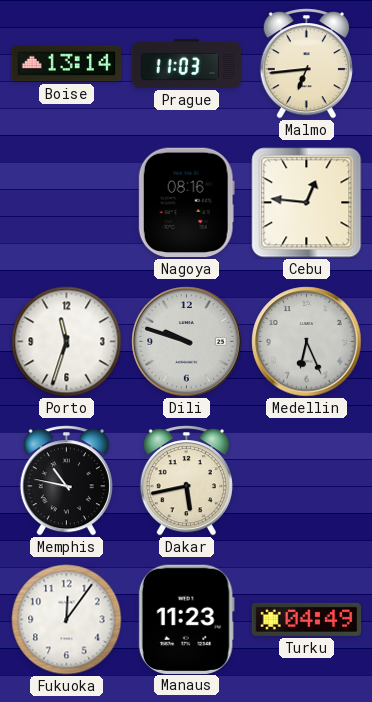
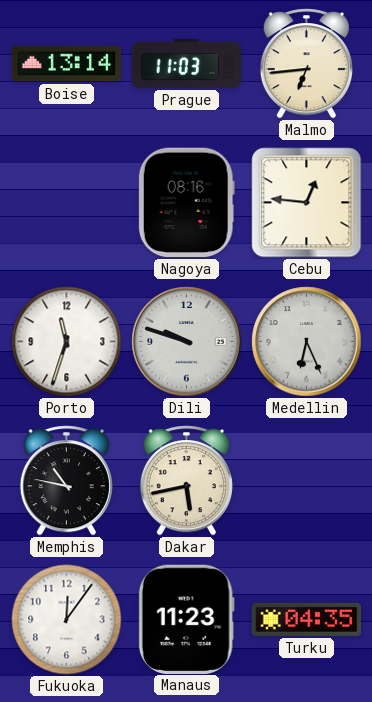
Turku: 04:49 -> 04:35
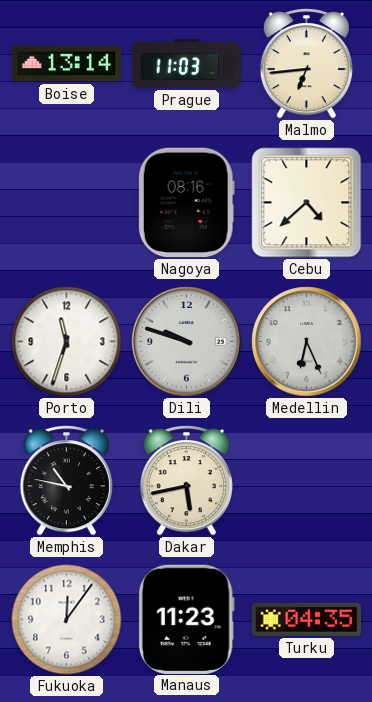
Cebu: 12:46 -> 4:38
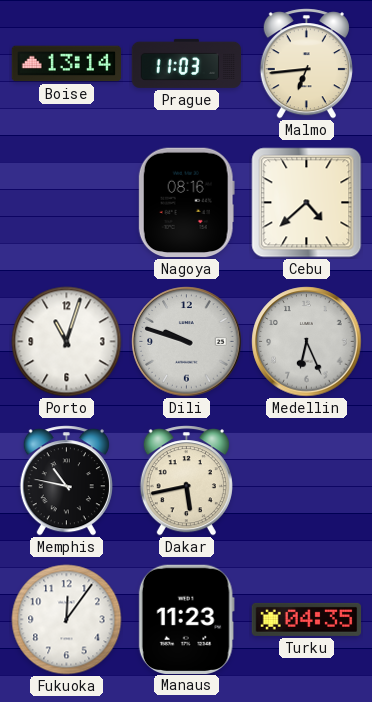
Porto: 11:33 -> 11:03
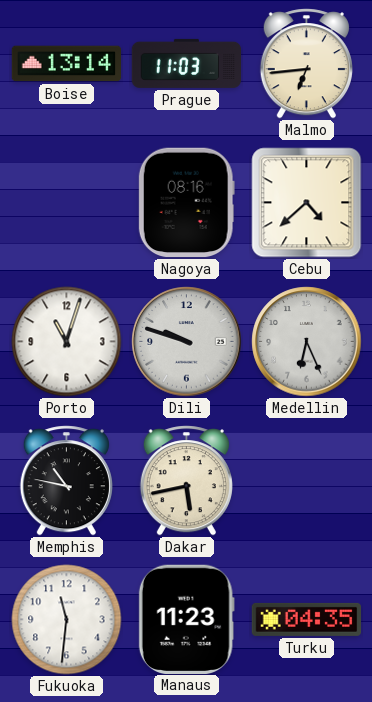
Fukuoka: 12:06 -> 11:31
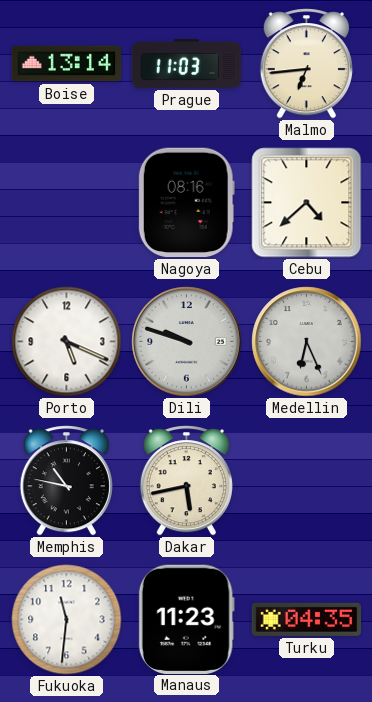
Porto: 11:03 -> 5:19
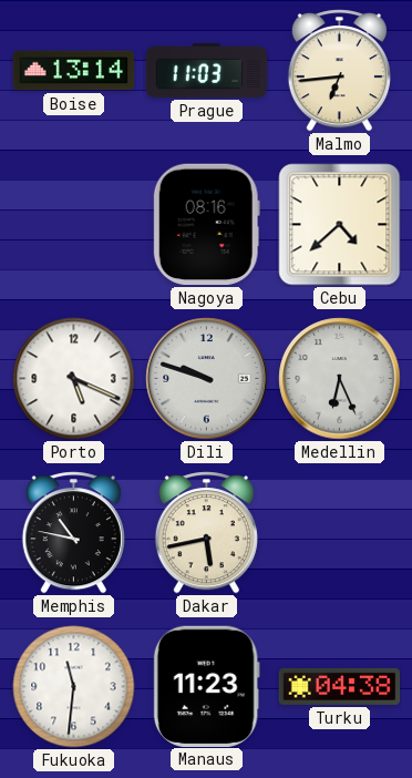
Turku: 04:35 -> 04:38
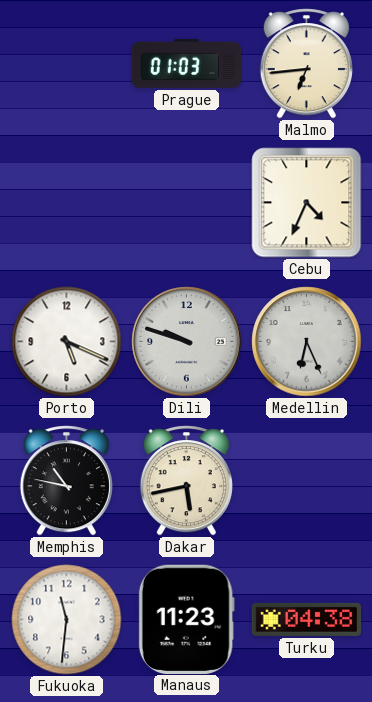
Boise: 13:14 -> none
Prague: 11:03 -> 01:03
Nagoya: 08:16 -> none
Cebu: 4:38 -> 4:34
